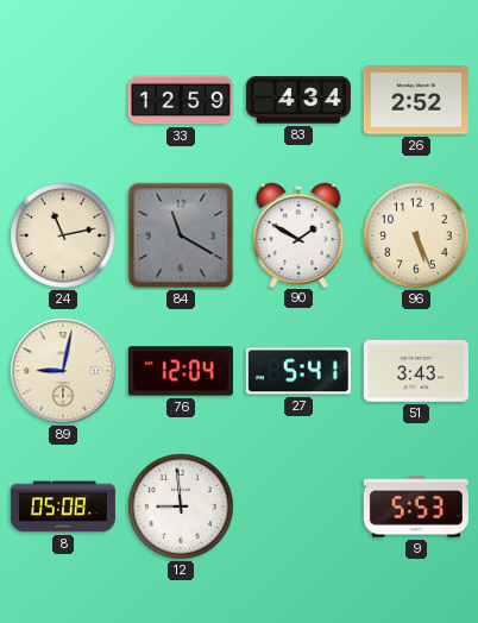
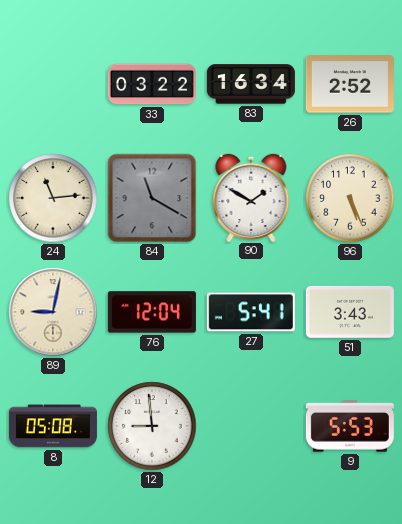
33: 12:59 -> 03:22
83: 4:34 -> 16:34
24: 11:13 -> 11:14
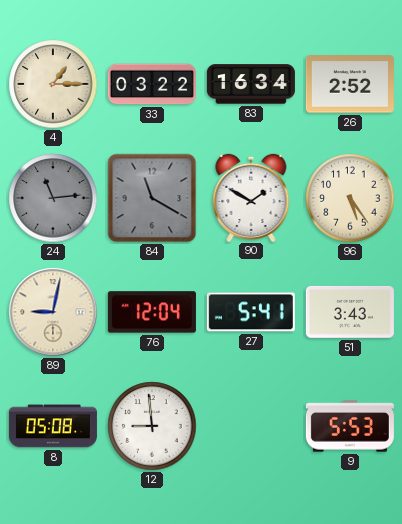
4: none -> 1:15
24 dial: cream -> grey
96: 5:26 -> 5:24
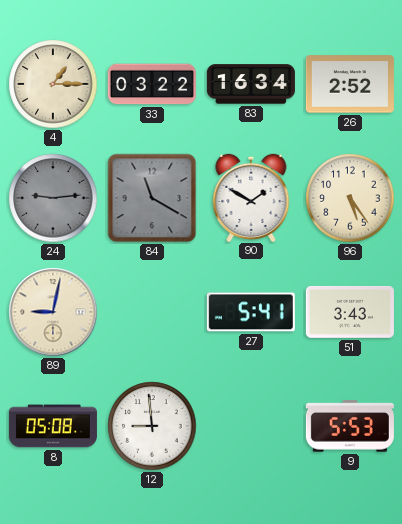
24: 11:14 -> 9:14
76: 12:04 -> none
